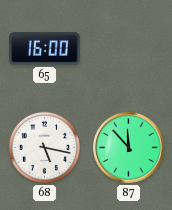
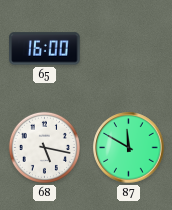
87: 11:53 -> 11:50
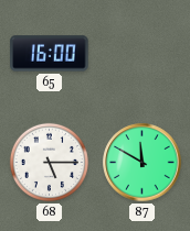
68: 5:17 -> 5:15
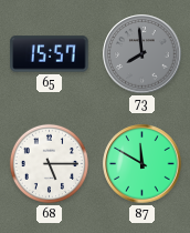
65: 16:00 -> 15:57
73: none -> 7:59
